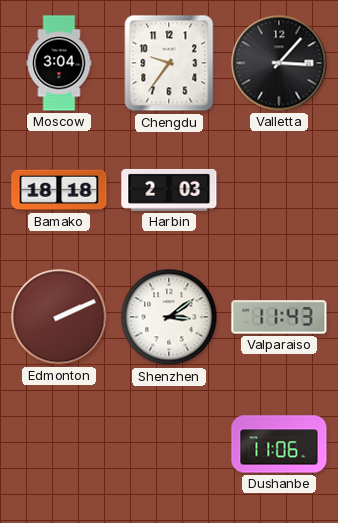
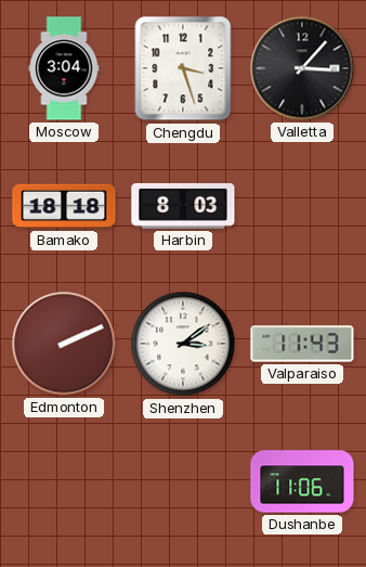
Chengdu: 9:36 -> 3:27
Harbin: 2:03 -> 8:03
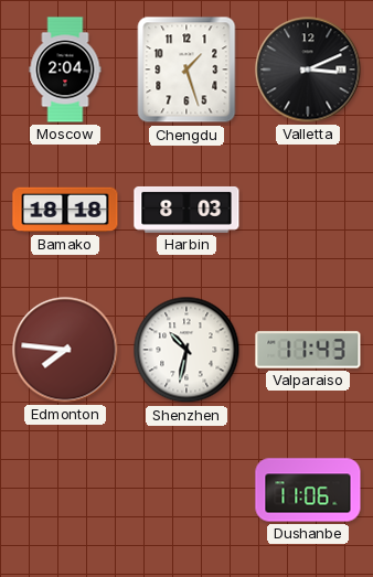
Moscow: 3:04 -> 2:04
Chengdu: 3:27 -> 1:27
Valletta: 3:07 -> 3:11
Edmonton: 2:11 -> 7:46
Shenzhen: 3:09 -> 10:32
